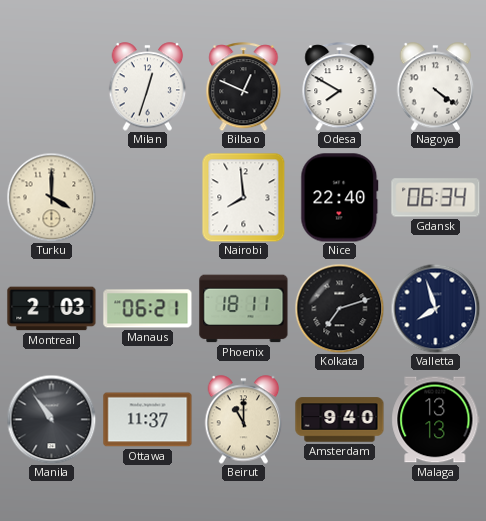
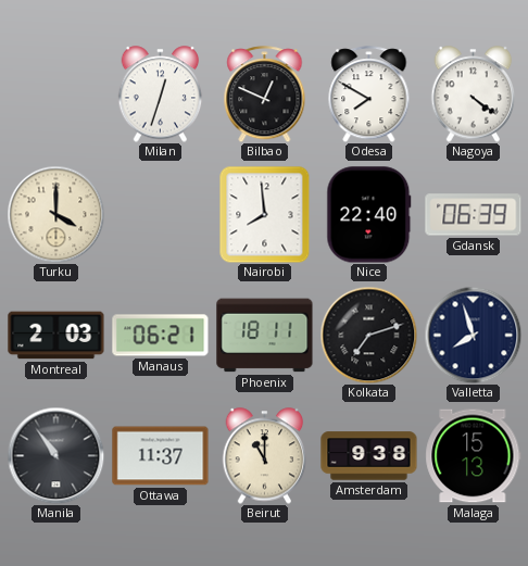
Gdansk: 06:34 -> 06:39
Amsterdam: 9:40 -> 9:38
Malaga: 13:13 -> 15:13
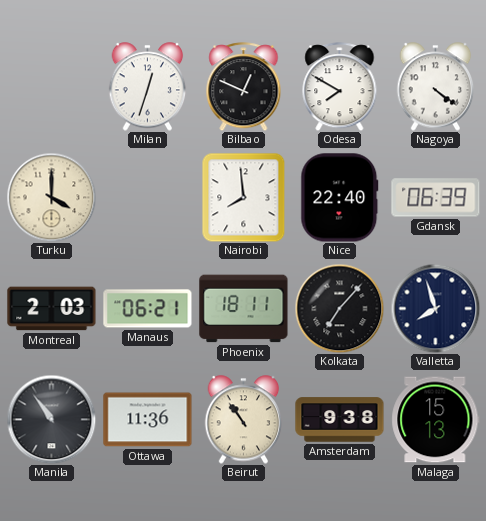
Kolkata: 7:12 -> 7:07
Ottawa: 11:37 -> 11:36
Beirut: 11:00 -> 10:54
